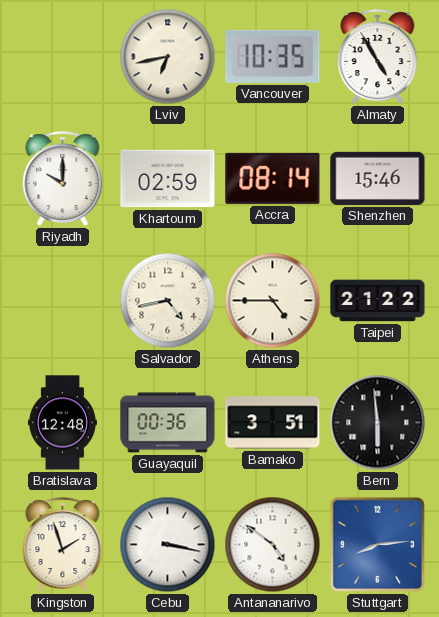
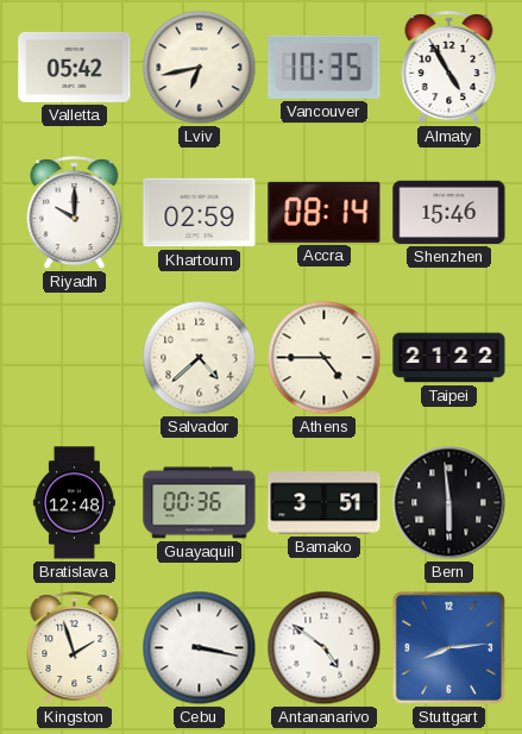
Valletta: none -> 05:42
Salvador: 4:43 -> 4:38
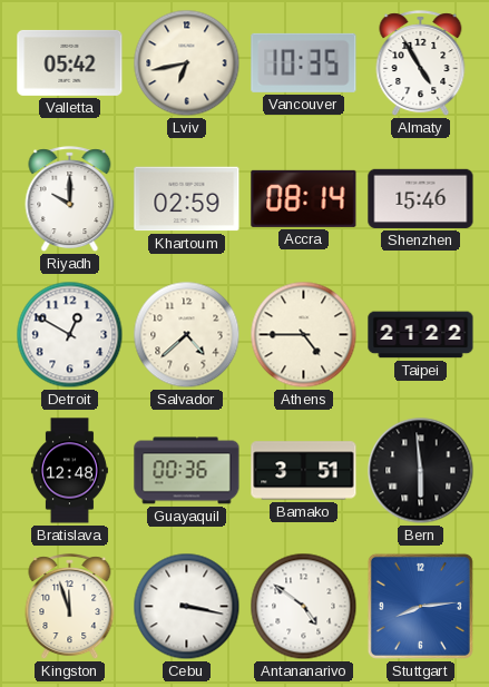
Detroit: none -> 12:50
Kingston: 1:57 -> 11:57
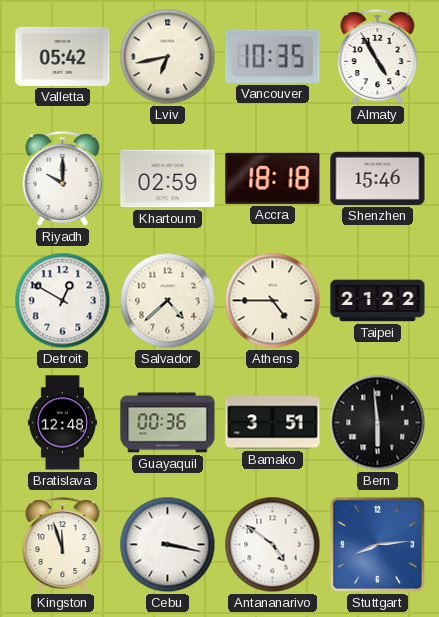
Accra: 08:14 -> 18:18
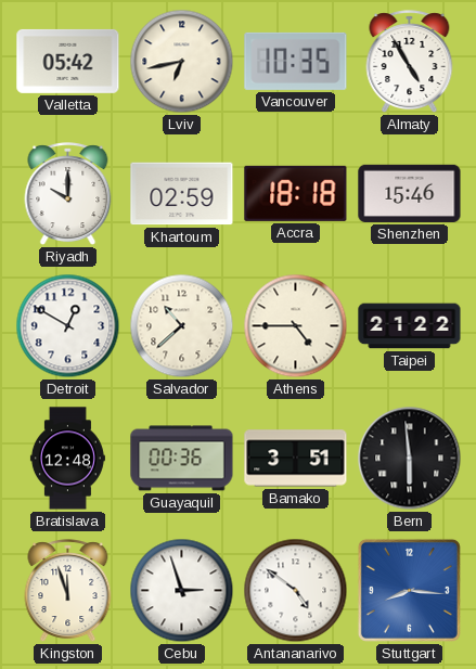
Salvador: 4:38 -> 10:38
Cebu: 3:17 -> 2:57
Stuttgart: 8:14 -> 8:16
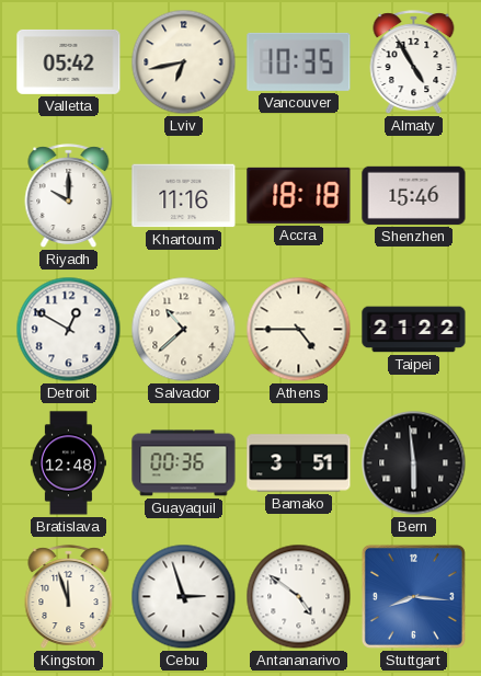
Khartoum: 02:59 -> 11:16
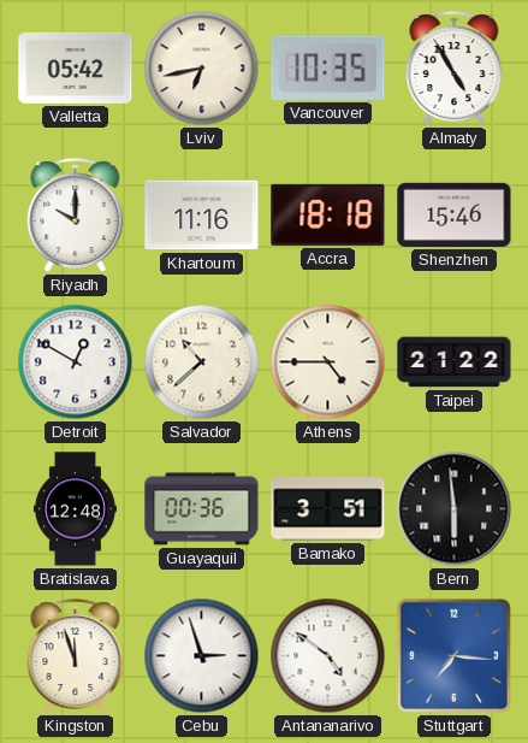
Stuttgart: 8:16 -> 7:16
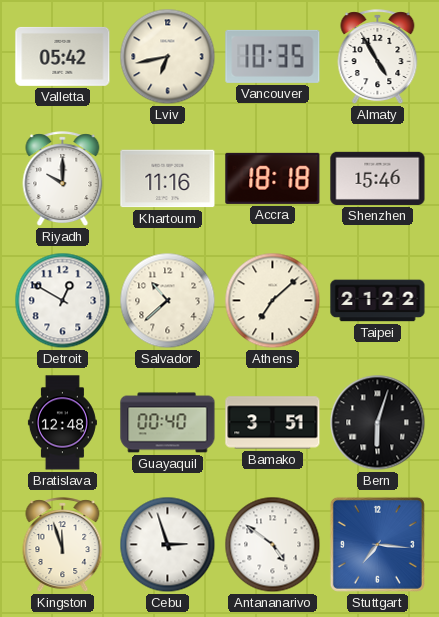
Athens: 4:45 -> 7:08
Guayaquil: 00:36 -> 00:40
Bern: 5:59 -> 6:03
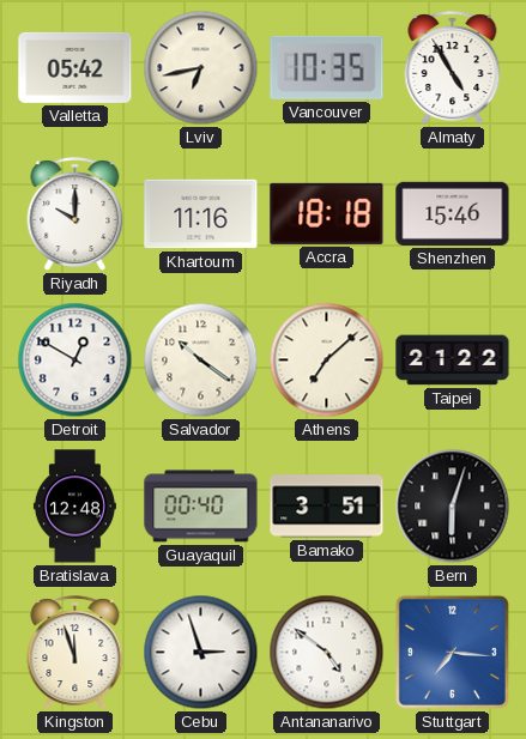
Salvador: 10:38 -> 10:21
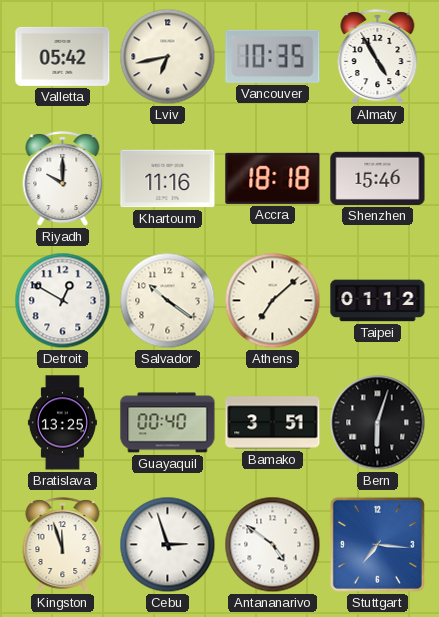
Taipei: 21:22 -> 01:12
Bratislava: 12:48 -> 13:25
